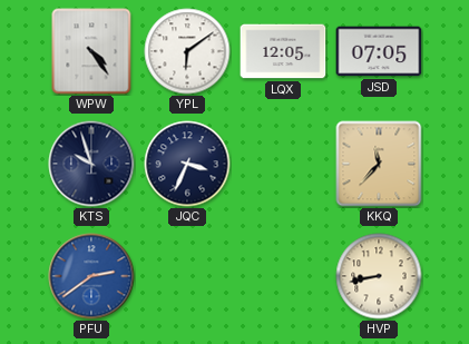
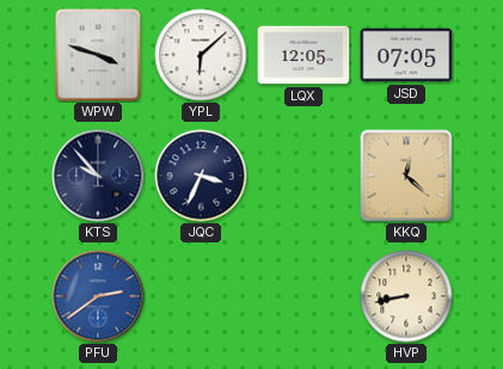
WPW: 4:24 -> 3:48
YPL: 6:09 -> 6:08
KTS: 9:57 -> 9:53
KKQ: 11:37 -> 12:22
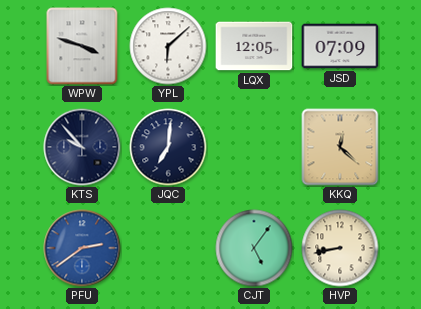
JSD: 07:05 -> 07:09
JQC: 3:34 -> 7:01
CJT: none -> 5:06
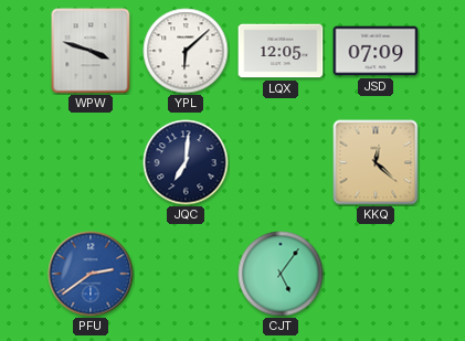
KTS: 9:53 -> none
HVP: 8:43 -> none
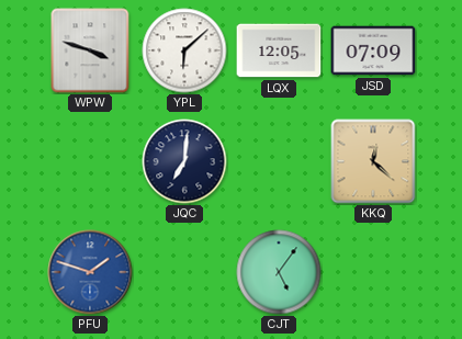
PFU: 2:39 -> 1:48
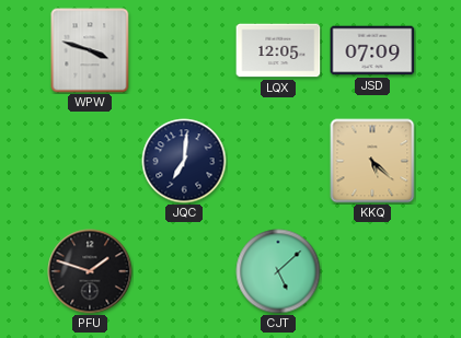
YPL: 6:08 -> none
KKQ: 12:22 -> 5:22
PFU dial: blue -> black
CJT: 5:06 -> 5:08
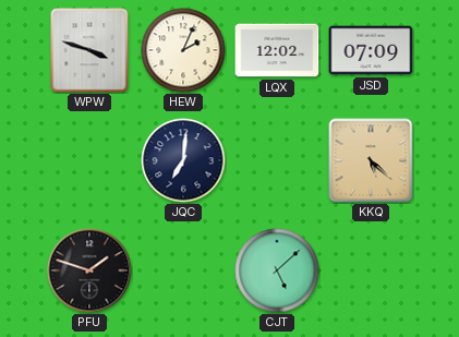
HEW: none -> 2:04
LQX: 12:05 -> 12:02
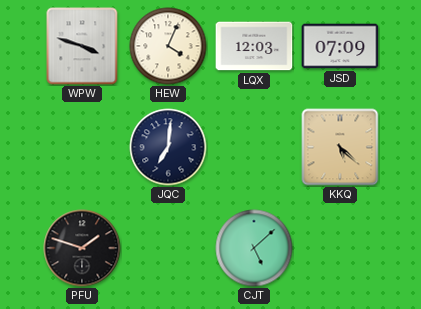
HEW: 2:04 -> 4:04
LQX: 12:02 -> 12:03
